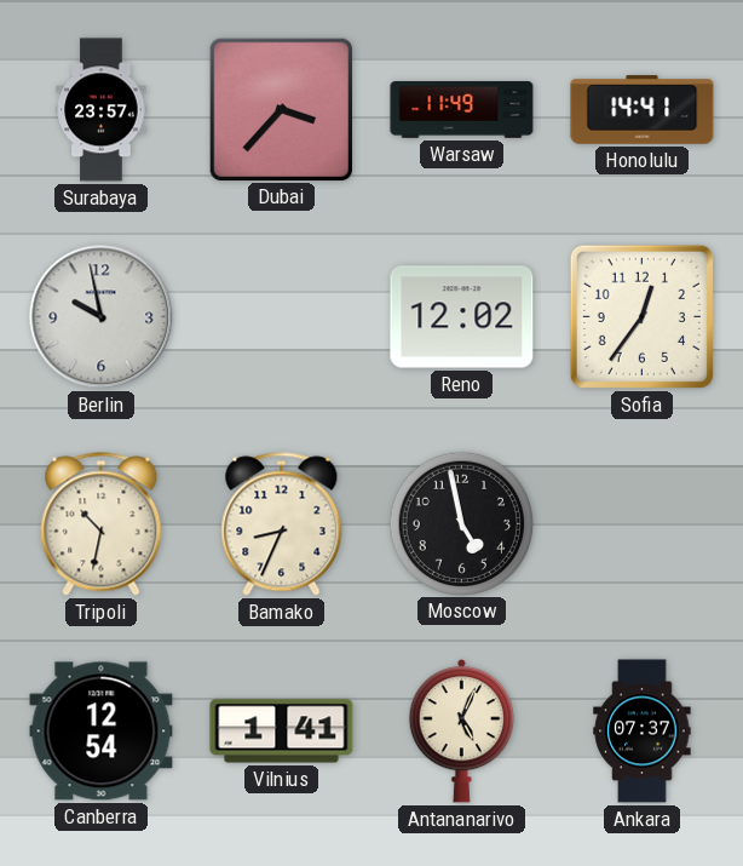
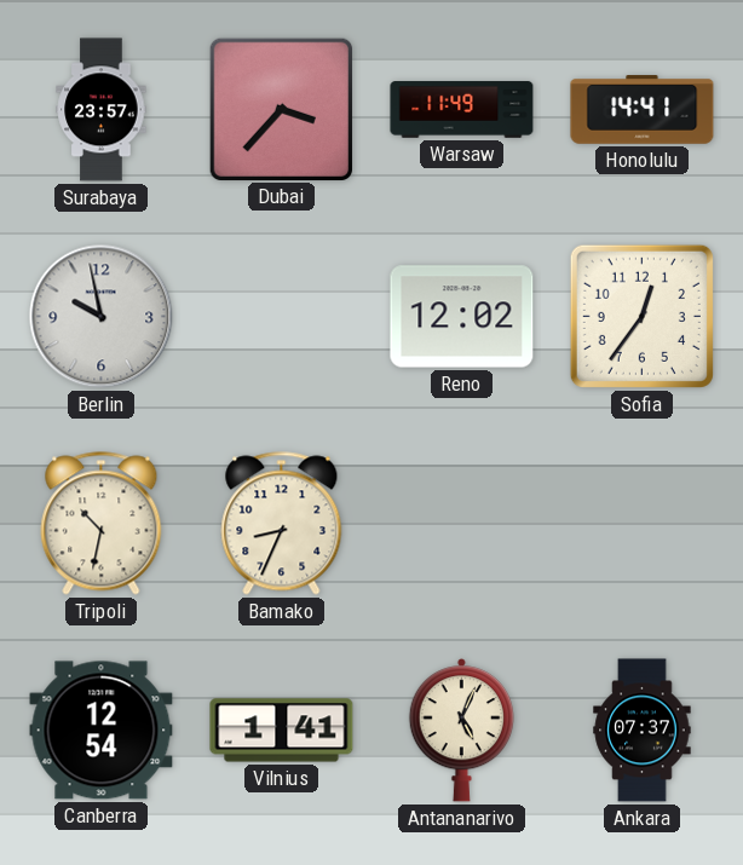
Moscow: 4:58 -> none
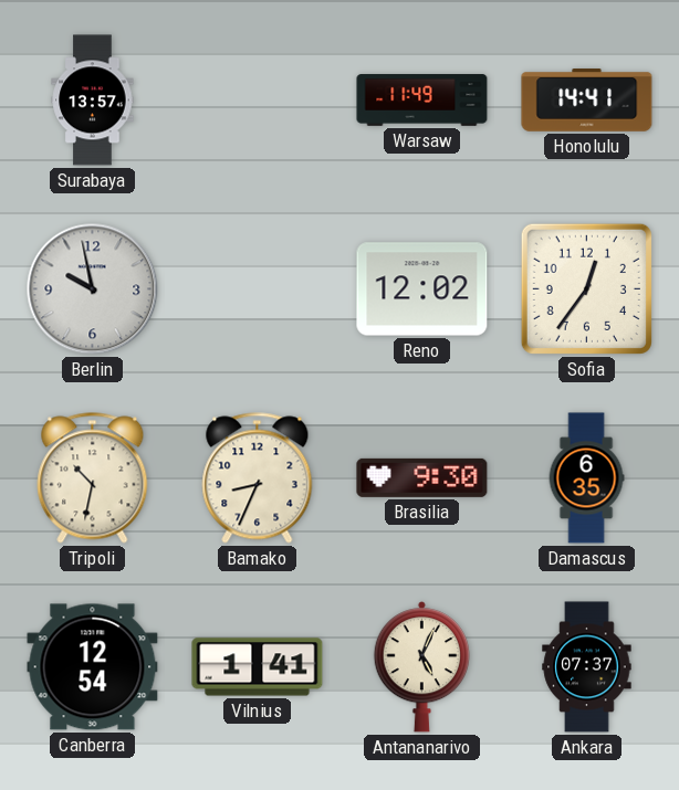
Surabaya: 23:57 -> 13:57
Dubai: 3:37 -> none
Brasilia: none -> 9:30
Damascus: none -> 6:35
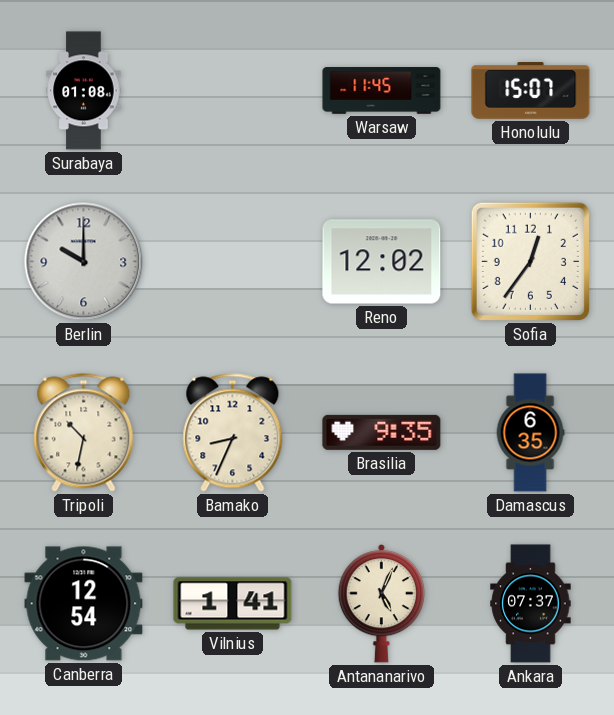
Surabaya: 13:57 -> 01:08
Warsaw: 11:49 -> 11:45
Honolulu: 14:41 -> 15:07
Berlin: 9:58 -> 10:00
Brasilia: 9:30 -> 9:35
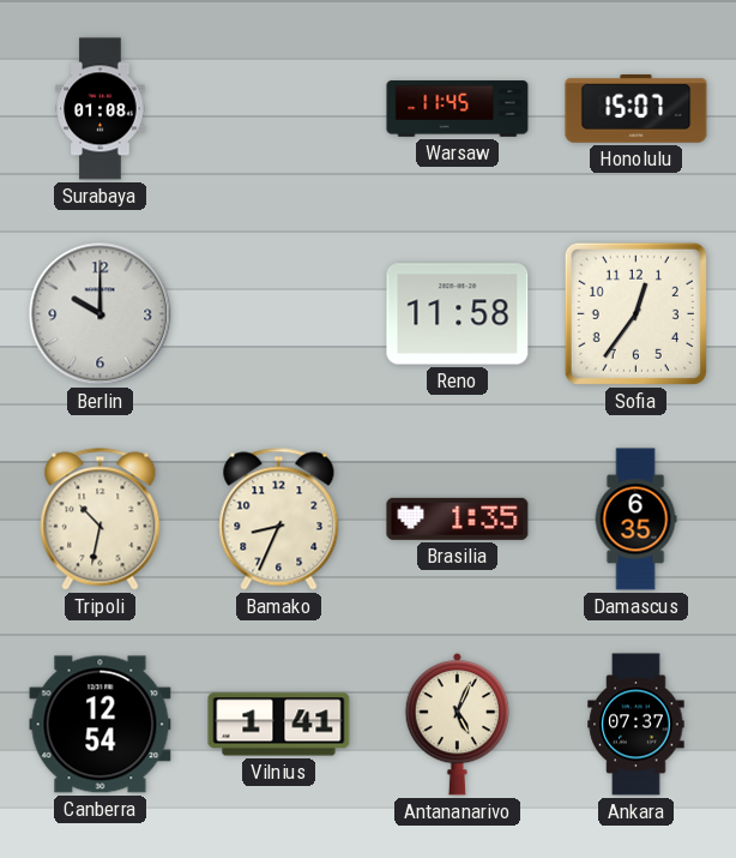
Reno: 12:02 -> 11:58
Brasilia: 9:35 -> 1:35
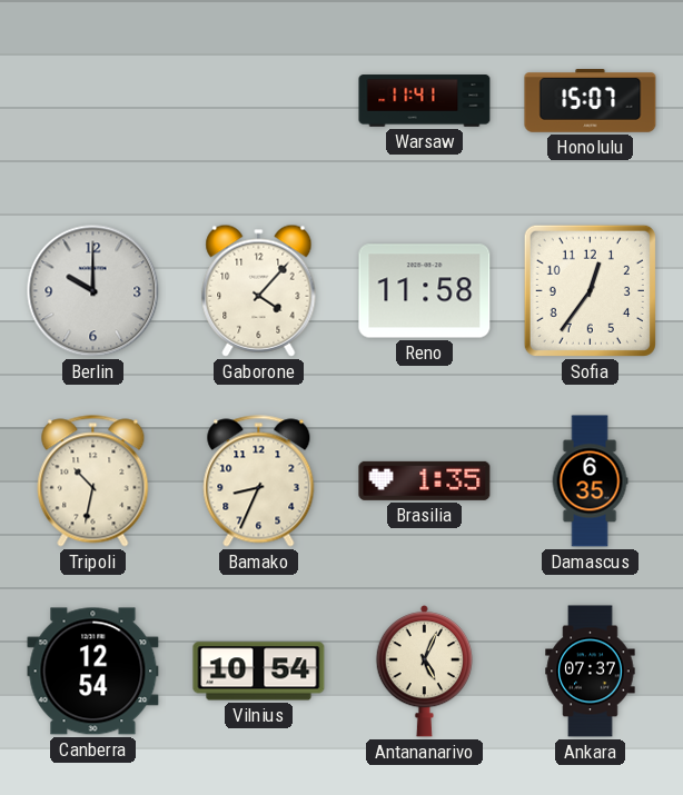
Surabaya: 01:08 -> none
Warsaw: 11:45 -> 11:41
Gaborone: none -> 4:07
Vilnius: 1:41 -> 10:54
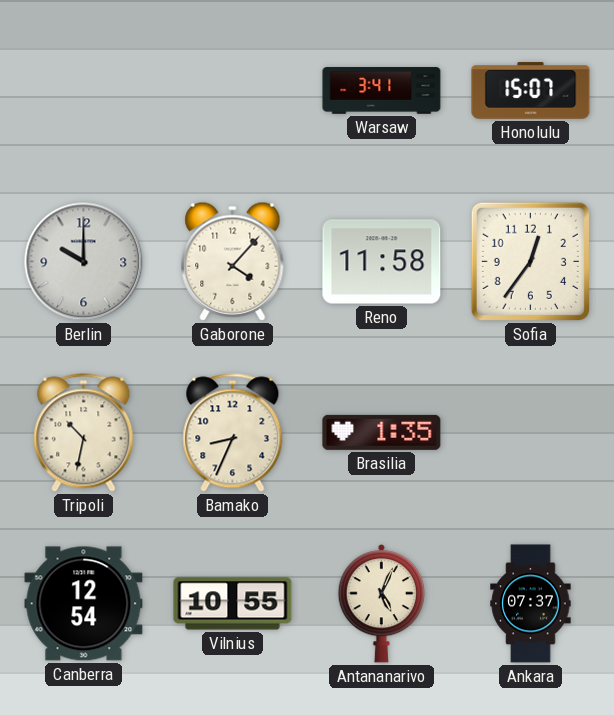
Warsaw: 11:41 -> 3:41
Damascus: 6:35 -> none
Vilnius: 10:54 -> 10:55
